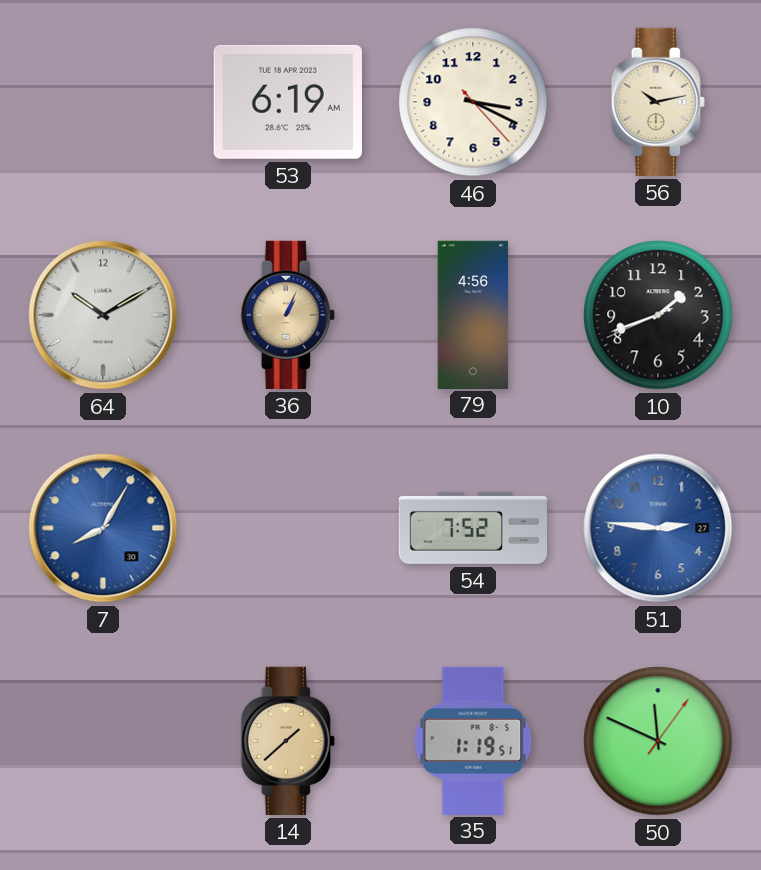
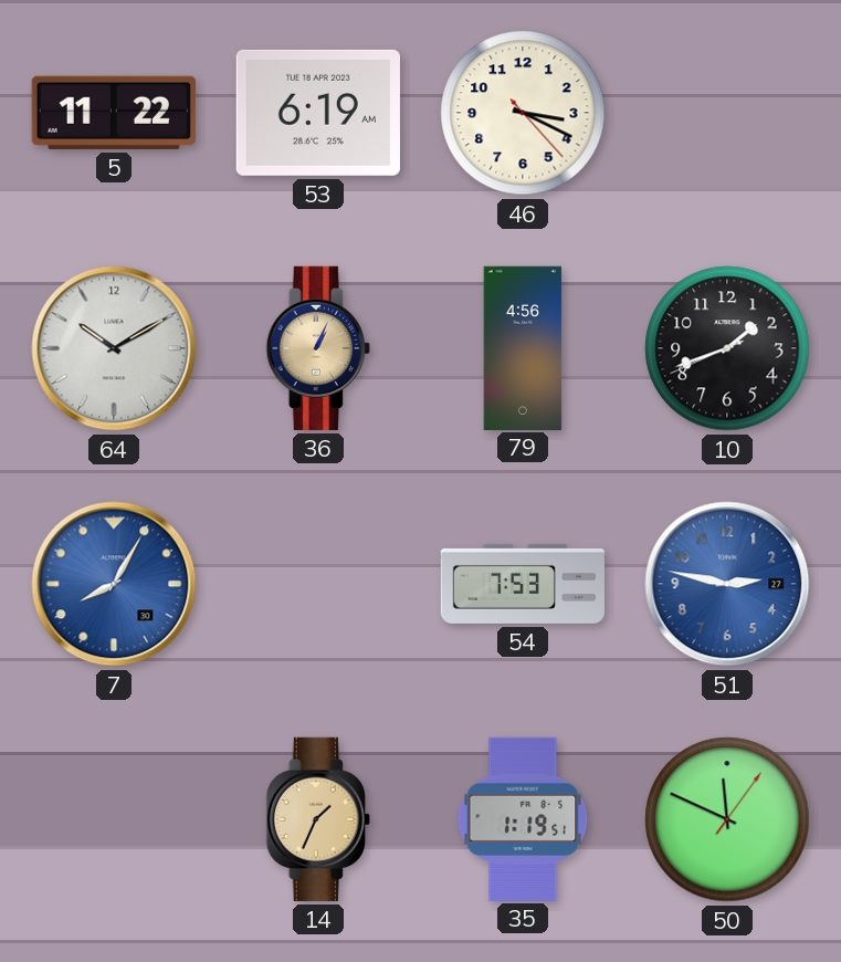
5: none -> 11:22
56: 10:13 -> none
54: 7:52 -> 7:53
51: 2:46 -> 2:47
14: 1:38 -> 1:34
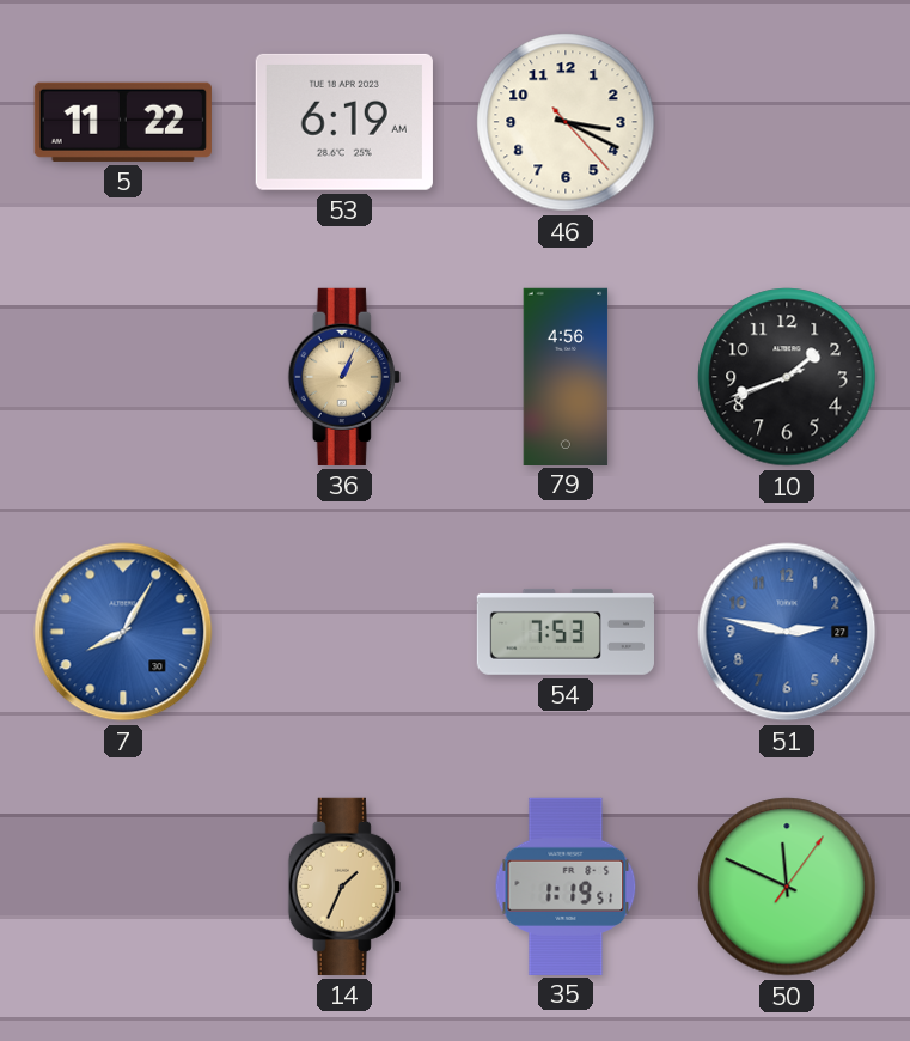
64: 10:10 -> none
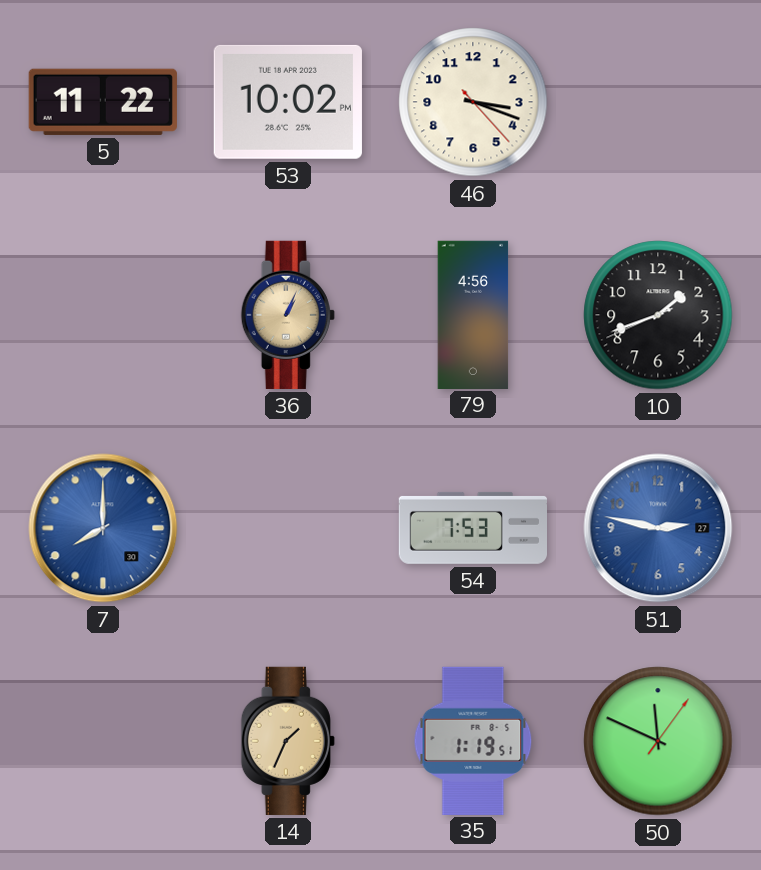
53: 6:19 -> 10:02
46: 3:19 -> 3:18
7: 8:05 -> 8:00
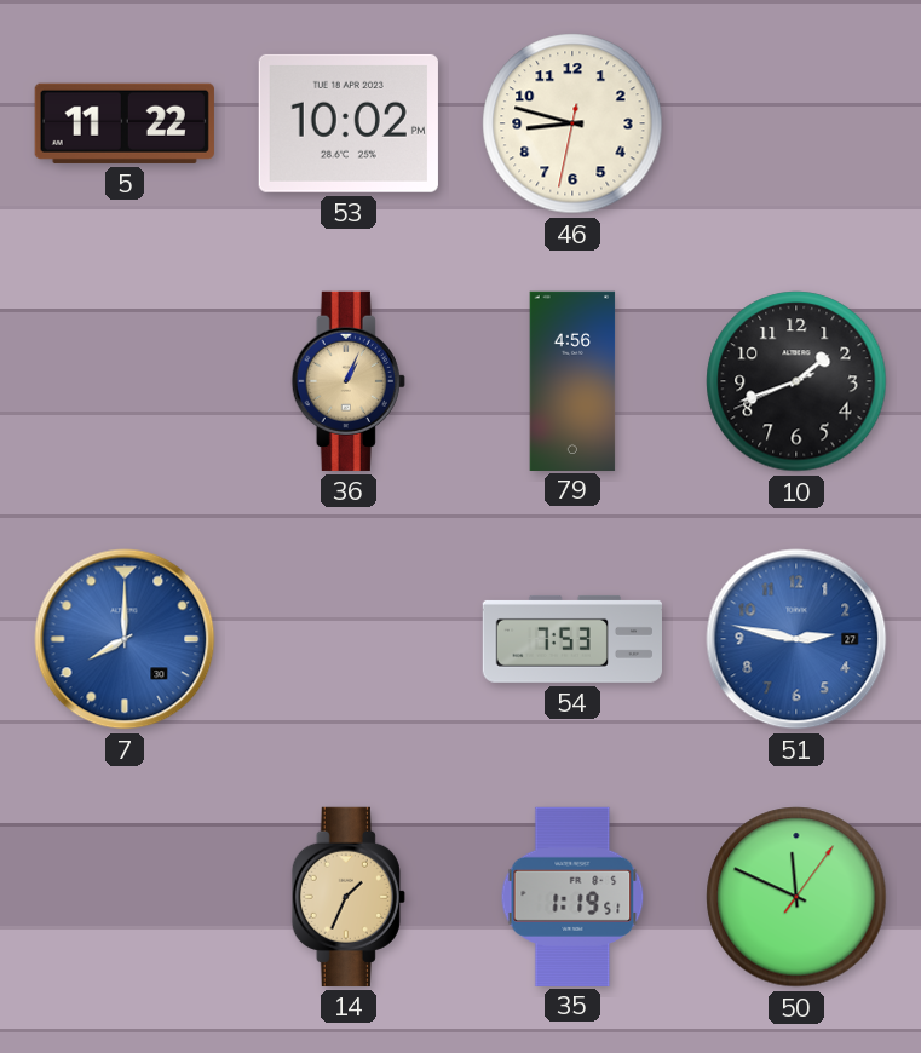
46: 3:18 -> 8:47
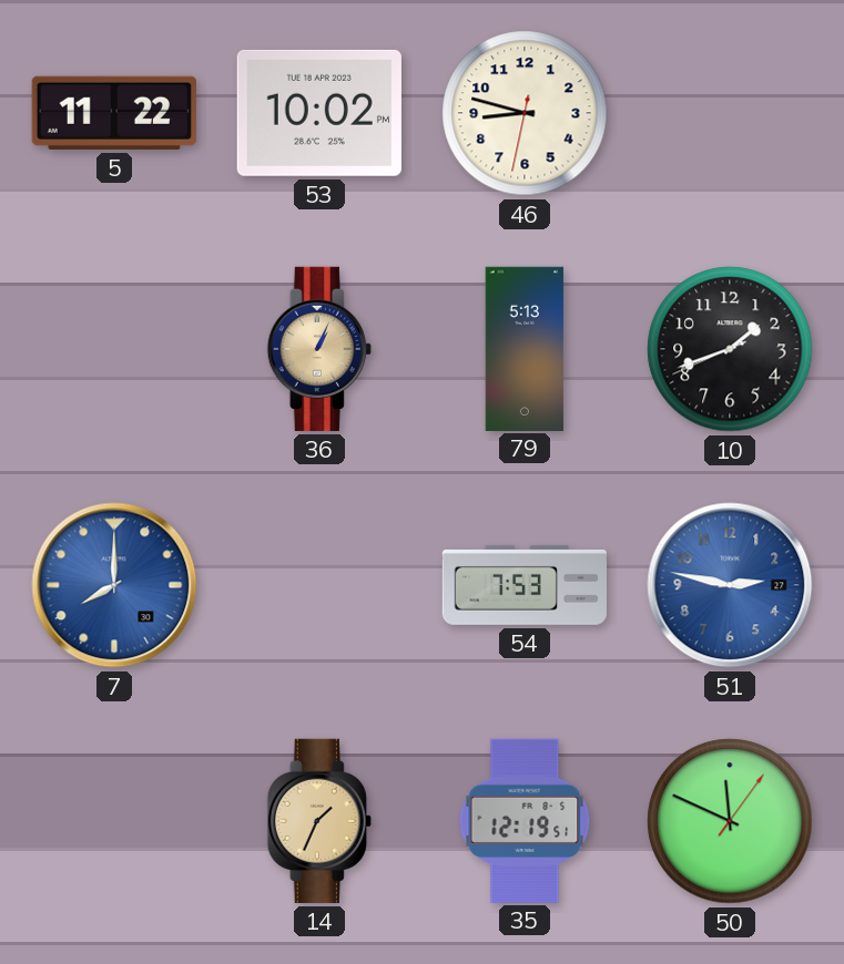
79: 4:56 -> 5:13
35: 1:19 -> 12:19
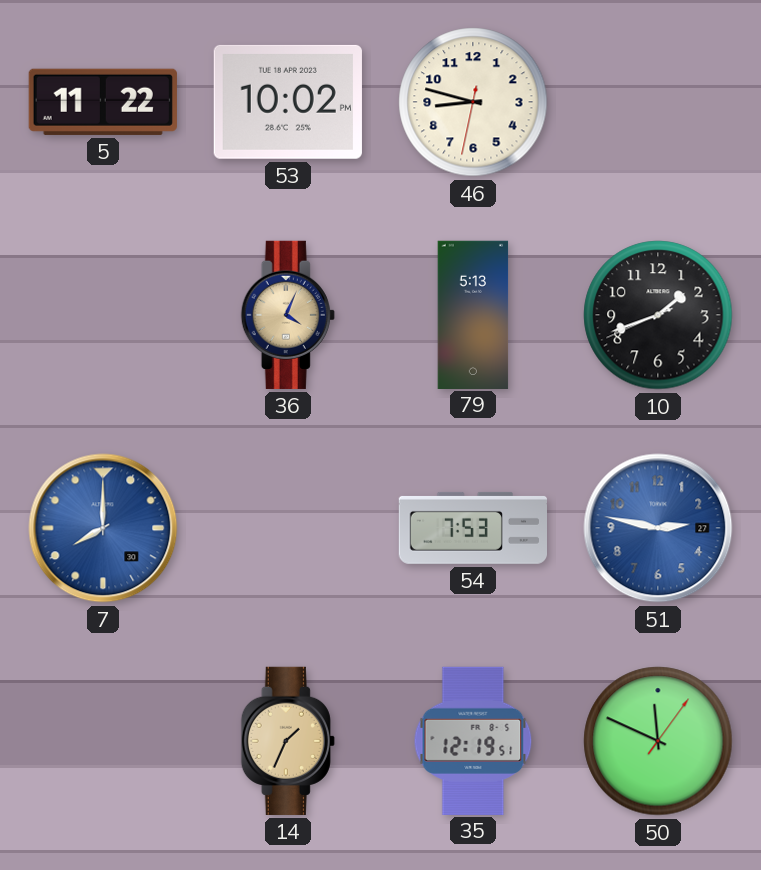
36: 1:04 -> 4:04
